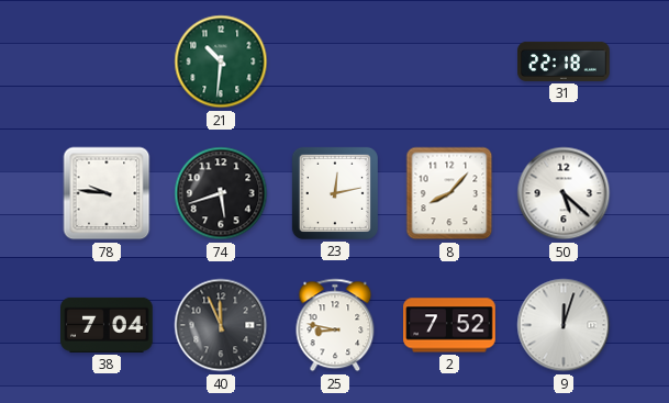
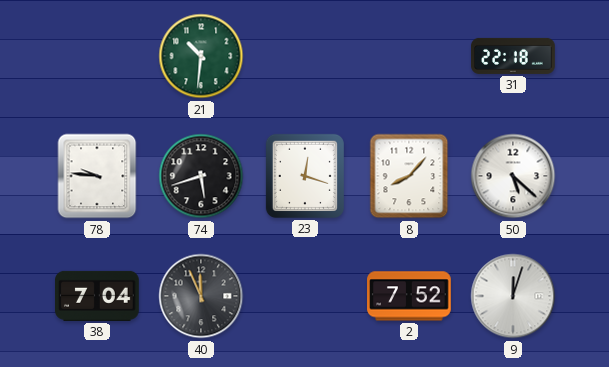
23: 12:13 -> 12:18
25: 8:47 -> none
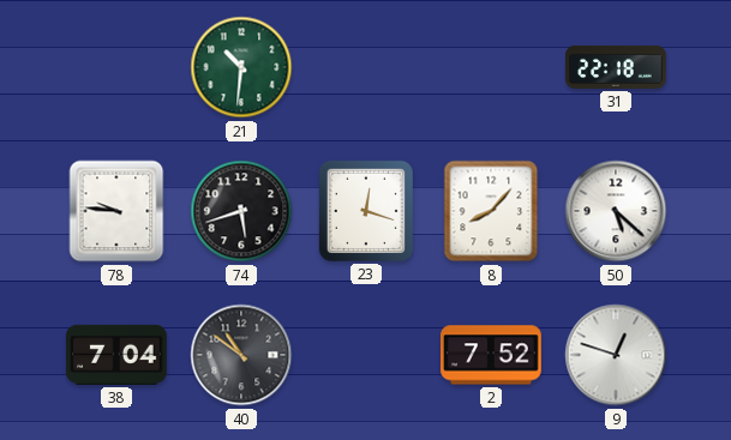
40: 11:56 -> 10:51
9: 12:03 -> 12:48
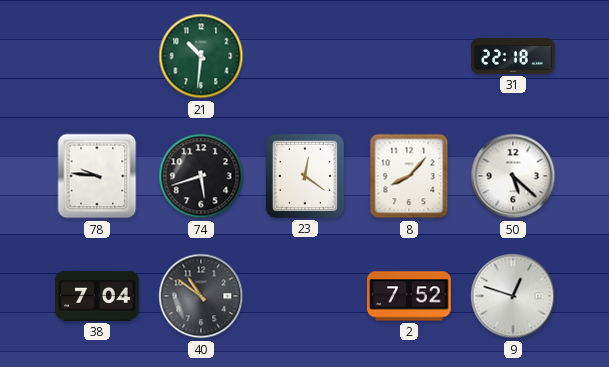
23: 12:18 -> 12:21
